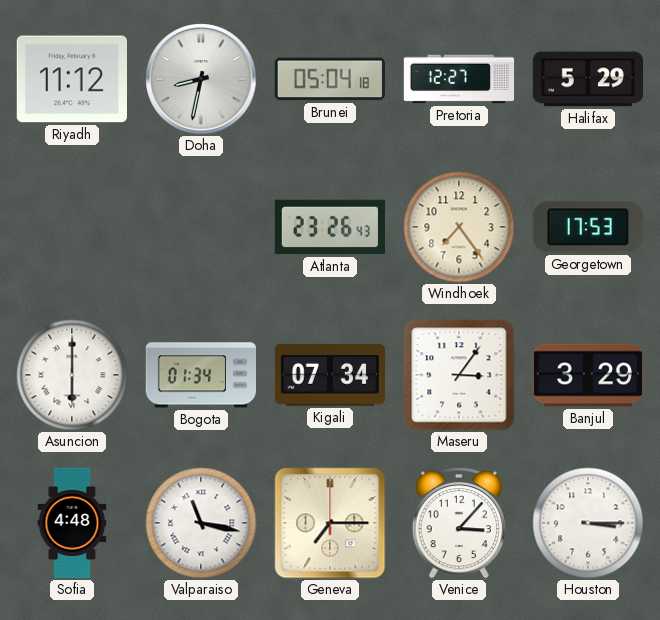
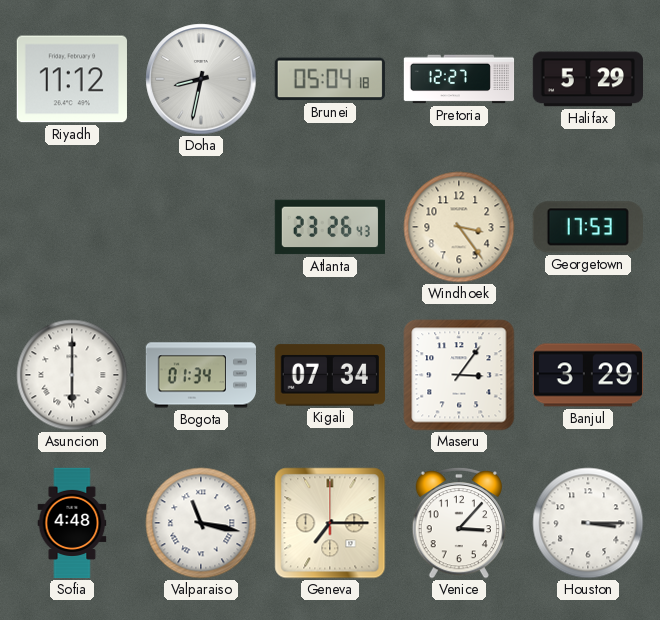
Windhoek: 7:24 -> 3:24
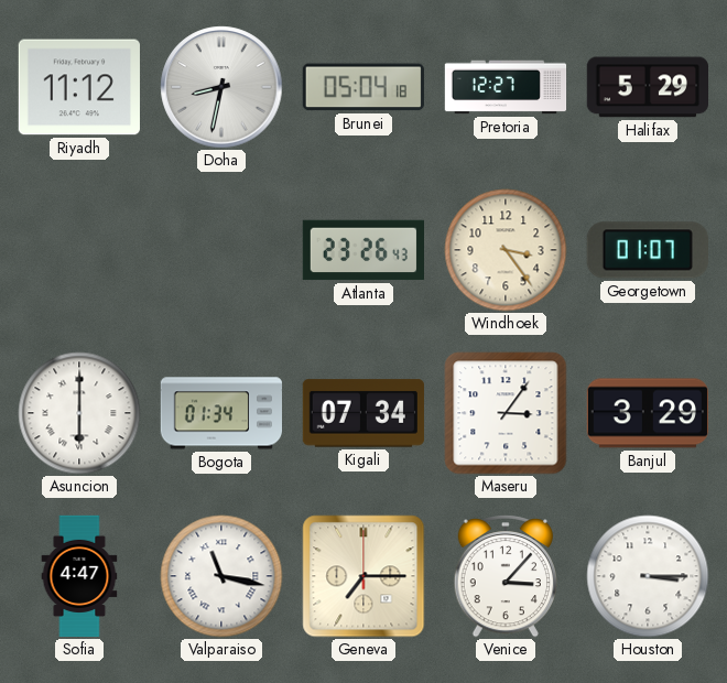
Georgetown: 17:53 -> 01:07
Sofia: 4:48 -> 4:47
